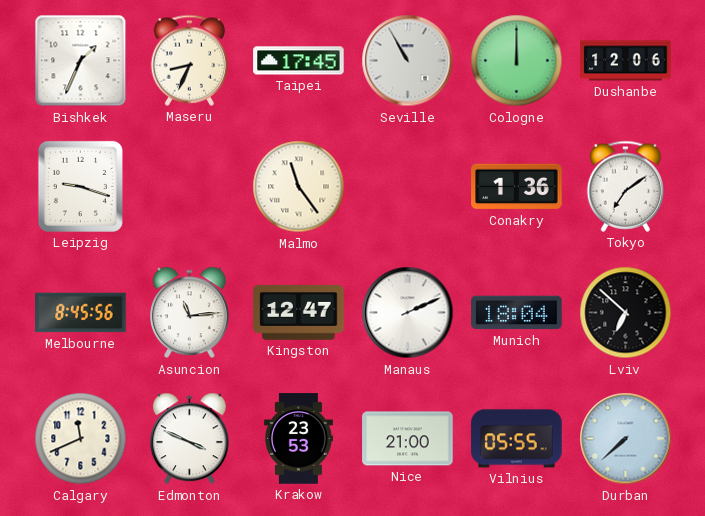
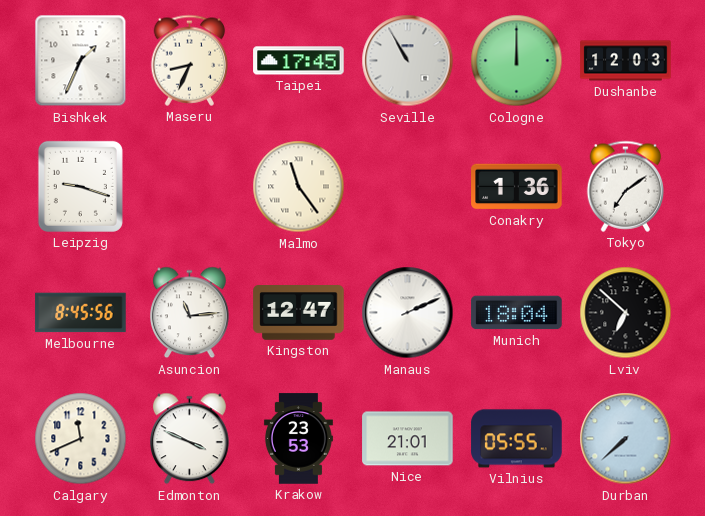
Dushanbe: 12:06 -> 12:03
Nice: 21:00 -> 21:01
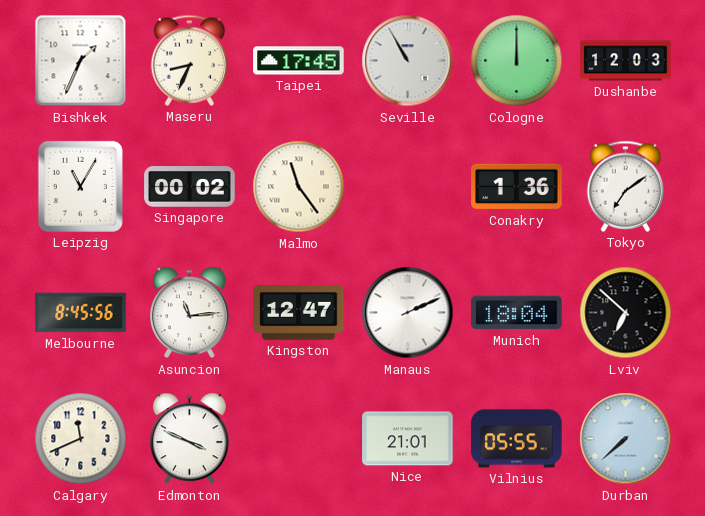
Leipzig: 9:18 -> 11:05
Singapore: none -> 00:02
Krakow: 23:53 -> none
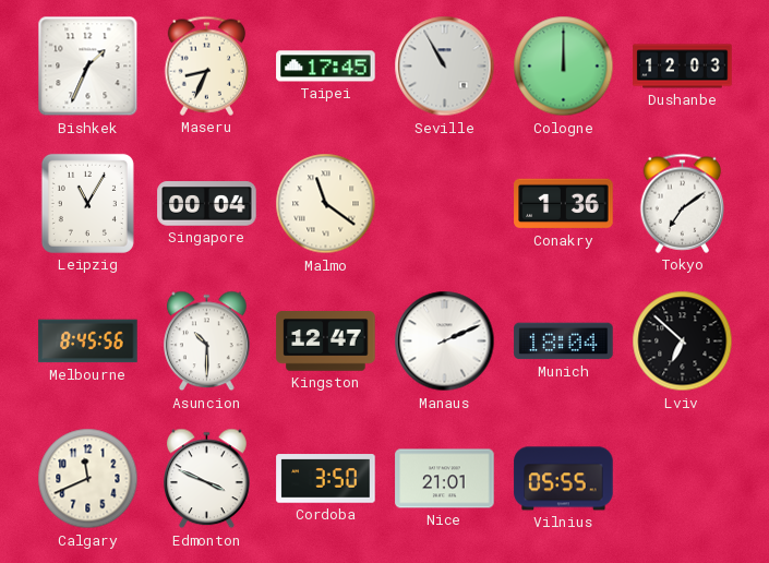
Singapore: 00:02 -> 00:04
Malmo: 11:24 -> 11:21
Asuncion: 11:14 -> 10:30
Cordoba: none -> 3:50
Durban: 7:38 -> none
